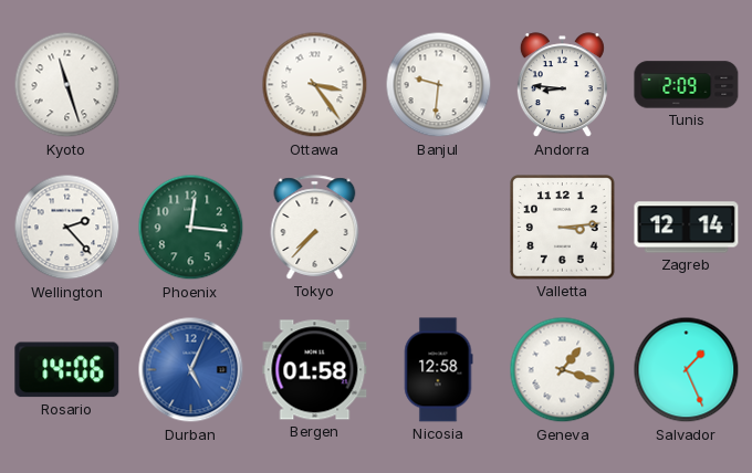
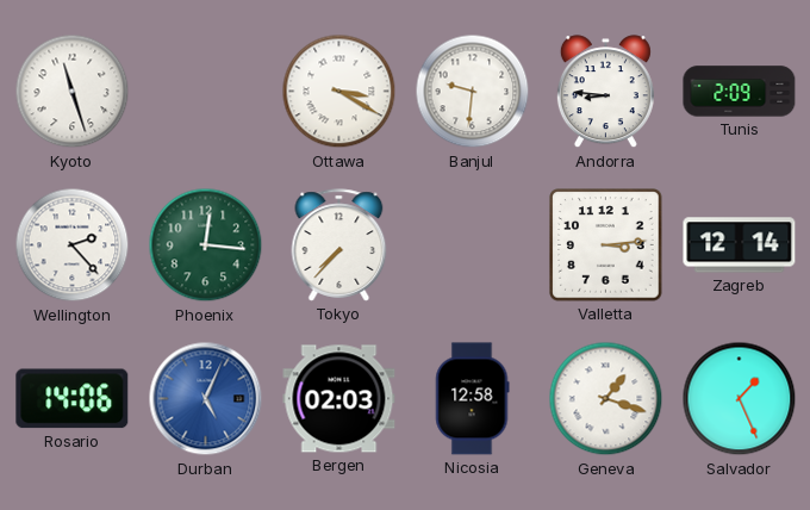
Ottawa: 3:24 -> 3:20
Bergen: 01:58 -> 02:03
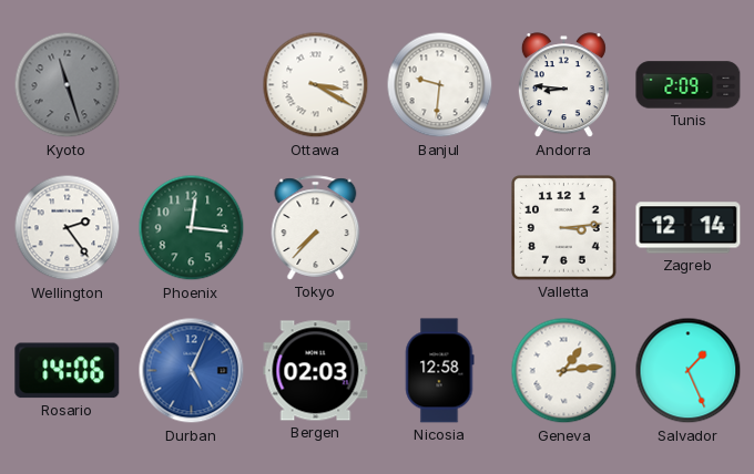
Kyoto dial: white -> grey
Wellington: 2:23 -> 2:24
Geneva: 1:18 -> 1:14
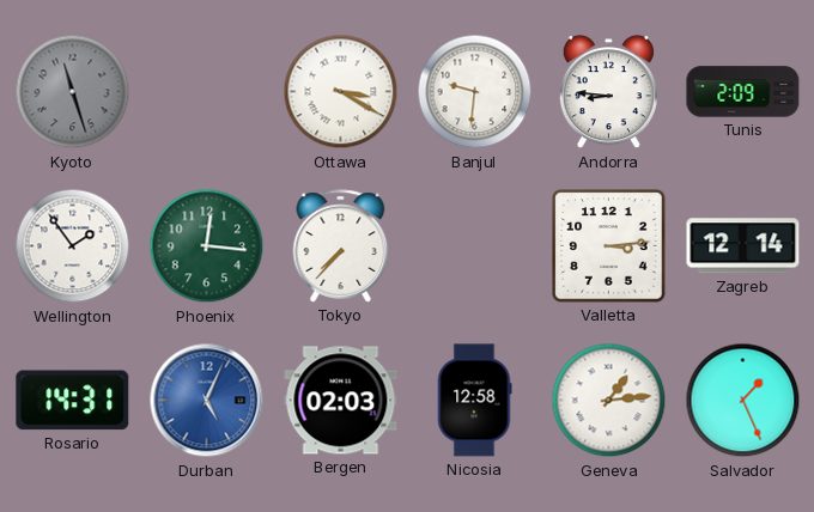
Wellington: 2:24 -> 1:54
Rosario: 14:06 -> 14:31
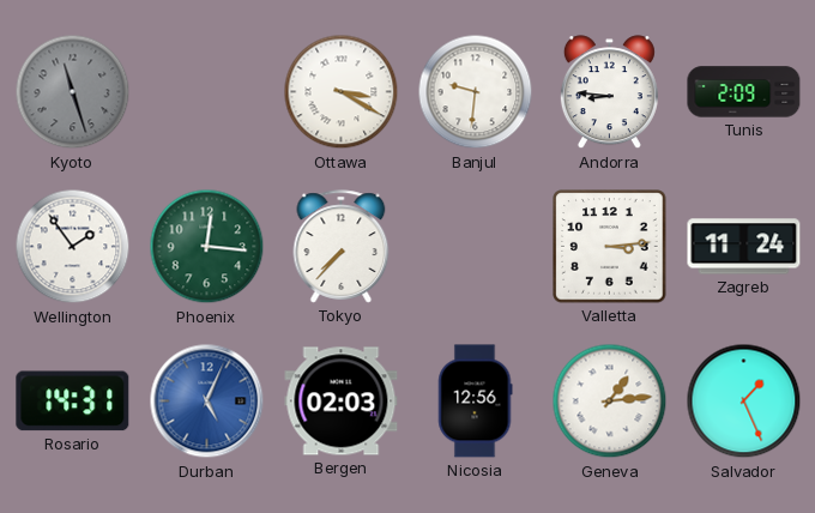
Zagreb: 12:14 -> 11:24
Nicosia: 12:58 -> 12:56
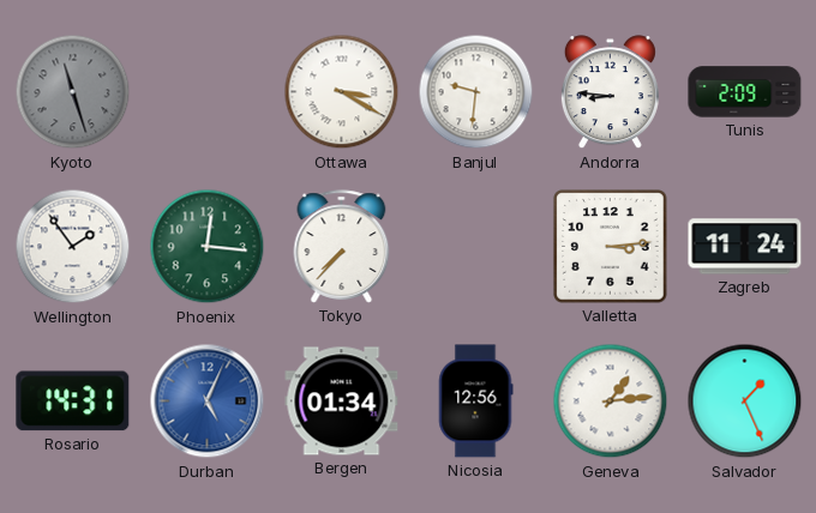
Bergen: 02:03 -> 01:34
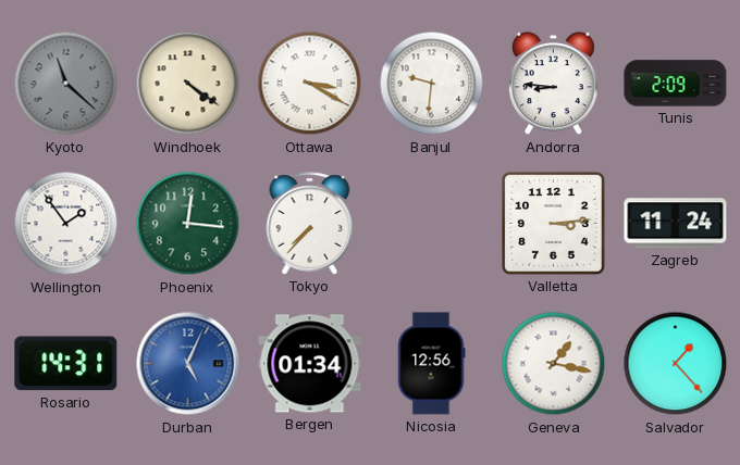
Kyoto: 11:27 -> 11:22
Windhoek: none -> 4:21
Geneva: 1:14 -> 1:17
Salvador: 1:26 -> 1:23
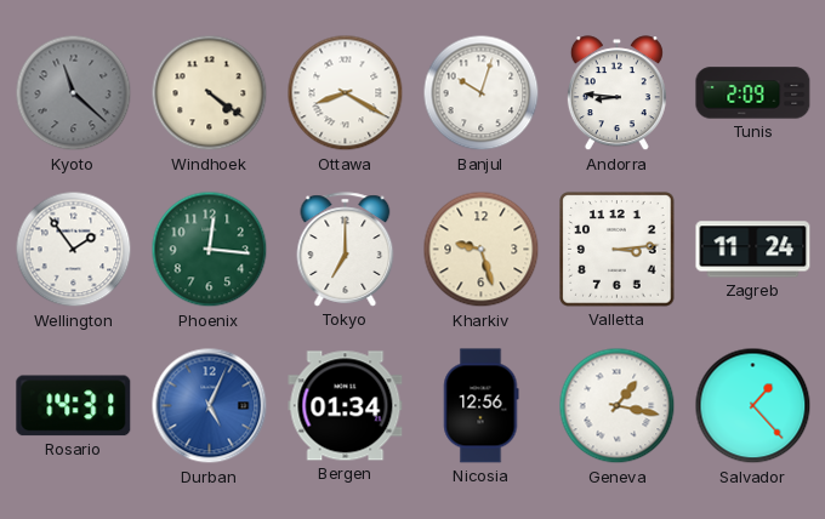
Ottawa: 3:20 -> 8:20
Banjul: 9:31 -> 10:03
Tokyo: 7:37 -> 7:00
Kharkiv: none -> 9:27
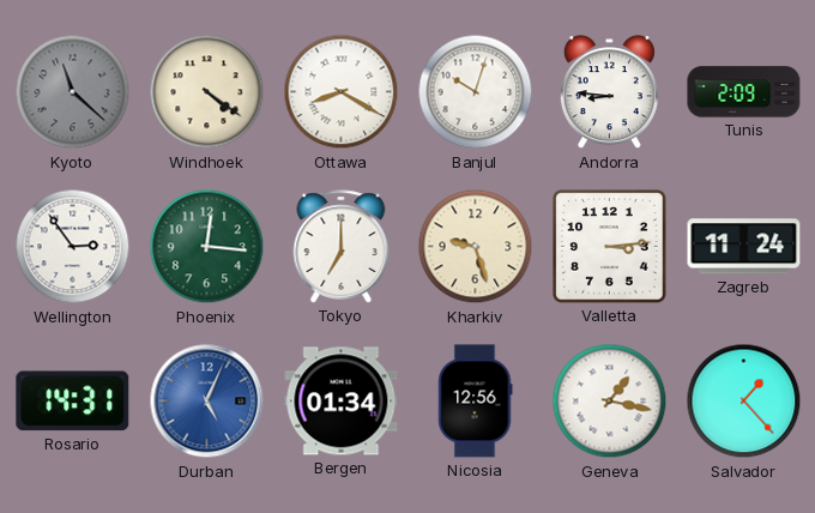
Wellington: 1:54 -> 2:54
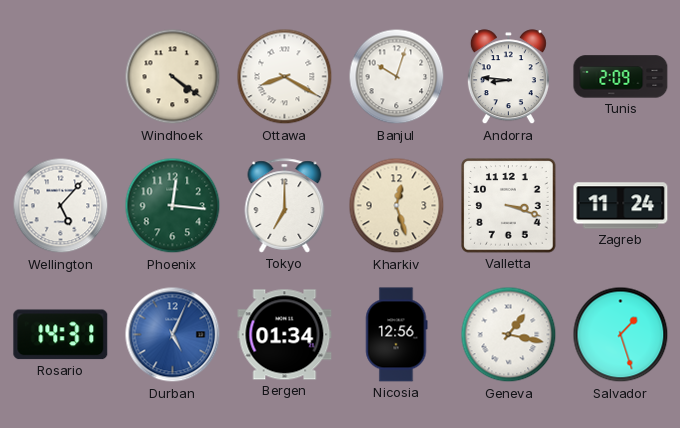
Kyoto: 11:22 -> none
Wellington: 2:54 -> 5:07
Kharkiv: 9:27 -> 12:27
Valletta: 3:14 -> 3:18
Salvador: 1:23 -> 1:27
